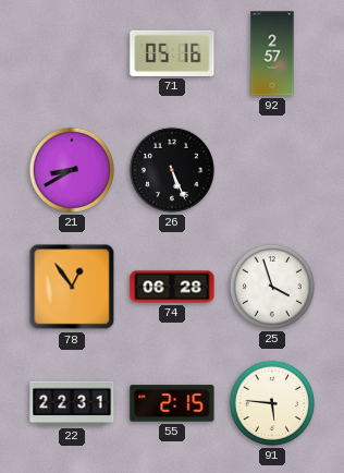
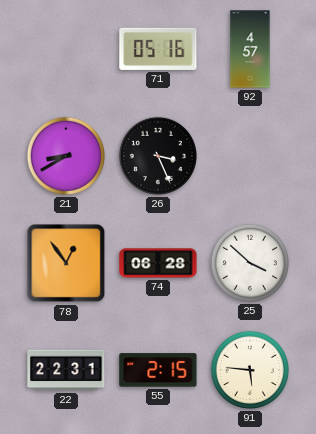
92: 2:57 -> 4:57
26: 5:26 -> 3:26
25: 3:57 -> 3:52
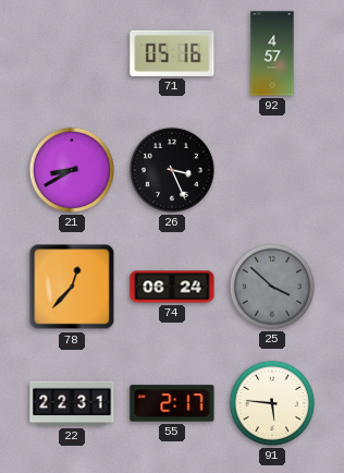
78: 12:54 -> 12:37
74: 06:28 -> 06:24
25 dial: white -> grey
55: 2:15 -> 2:17
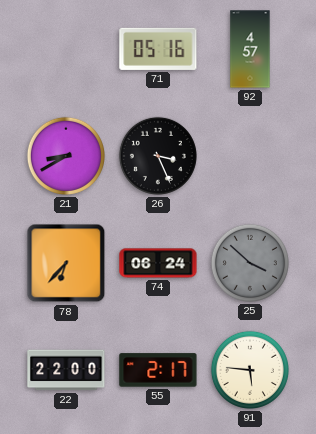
78: 12:37 -> 6:37
22: 22:31 -> 22:00
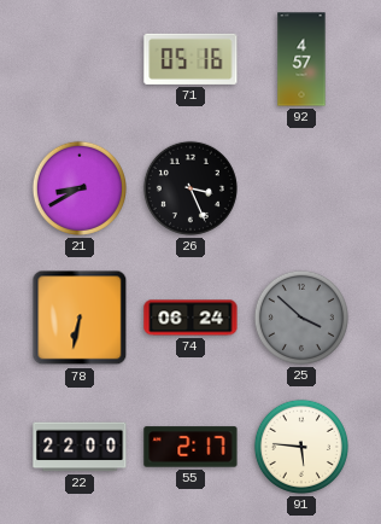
78: 6:37 -> 6:32
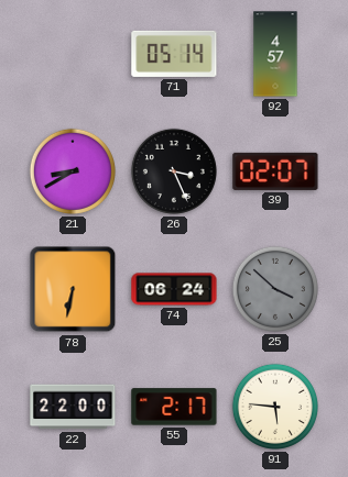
71: 05:16 -> 05:14
39: none -> 02:07
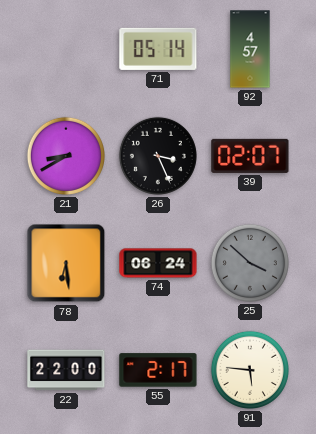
78: 6:32 -> 6:29
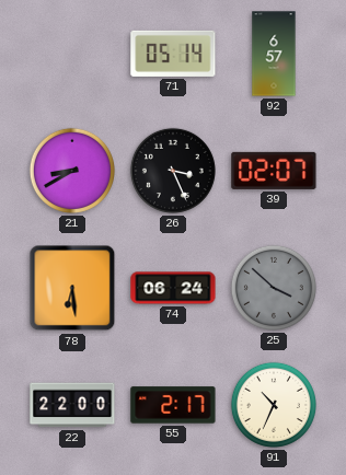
92: 4:57 -> 6:57
91: 5:46 -> 10:34
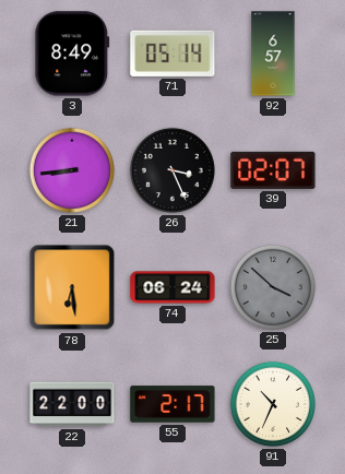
3: none -> 8:49
21: 8:40 -> 8:44
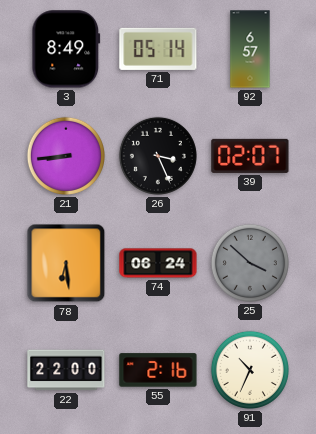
55: 2:17 -> 2:16
